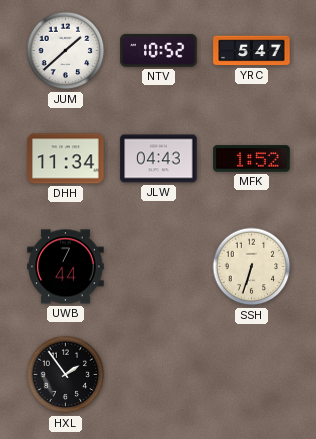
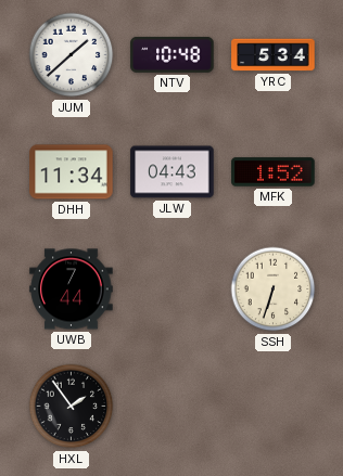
NTV: 10:52 -> 10:48
YRC: 5:47 -> 5:34
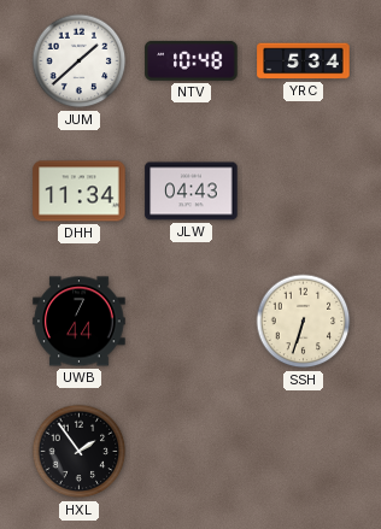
MFK: 1:52 -> none
